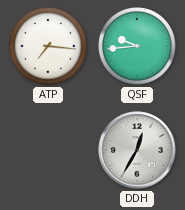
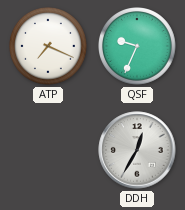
ATP: 7:16 -> 7:19
QSF: 9:44 -> 9:34
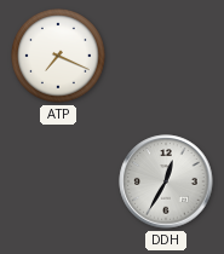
QSF: 9:34 -> none
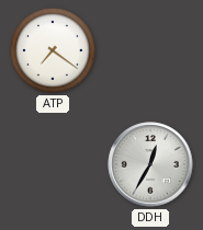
ATP: 7:19 -> 7:21
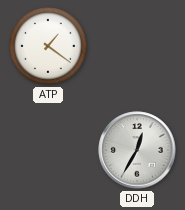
ATP: 7:21 -> 1:21
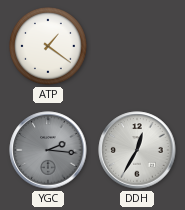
YGC: none -> 2:16
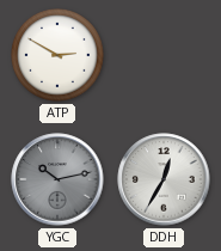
ATP: 1:21 -> 2:50
YGC: 2:16 -> 10:13
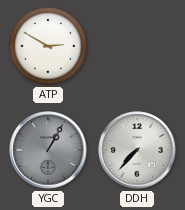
YGC: 10:13 -> 1:05
DDH: 12:35 -> 7:37
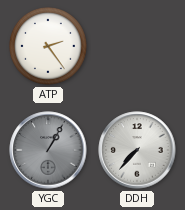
ATP: 2:50 -> 2:24
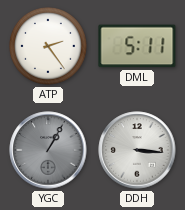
DML: none -> 5:11
DDH: 7:37 -> 3:16
